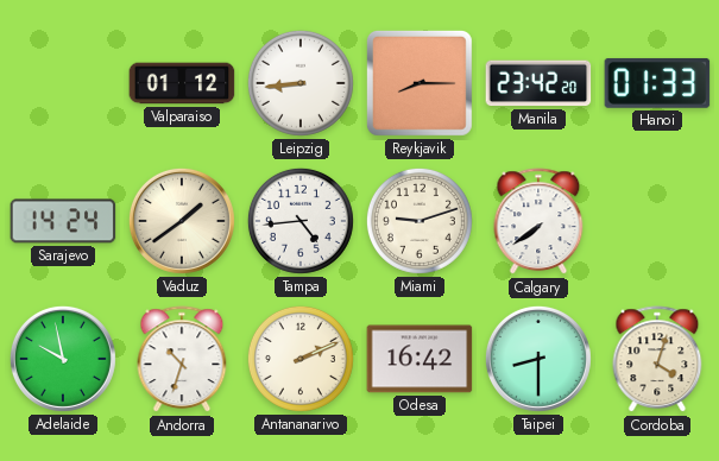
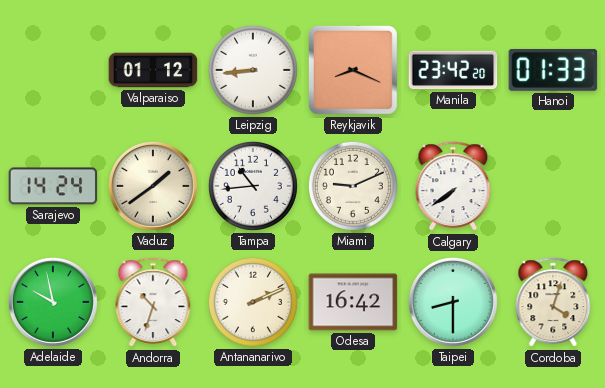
Reykjavik: 8:15 -> 8:19
Tampa: 4:44 -> 10:44
Miami: 9:12 -> 9:11
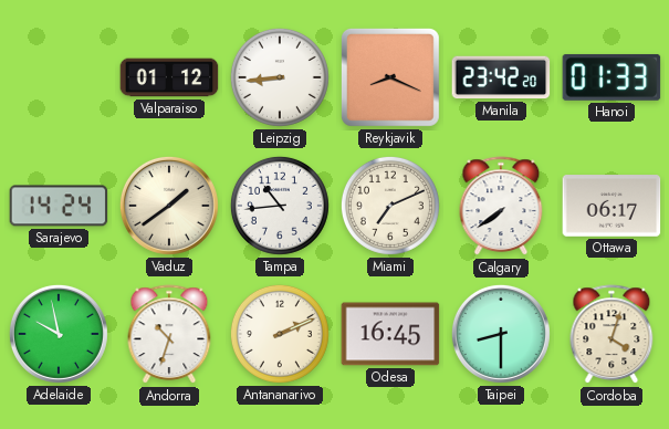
Miami: 9:11 -> 7:11
Ottawa: none -> 06:17
Odesa: 16:42 -> 16:45
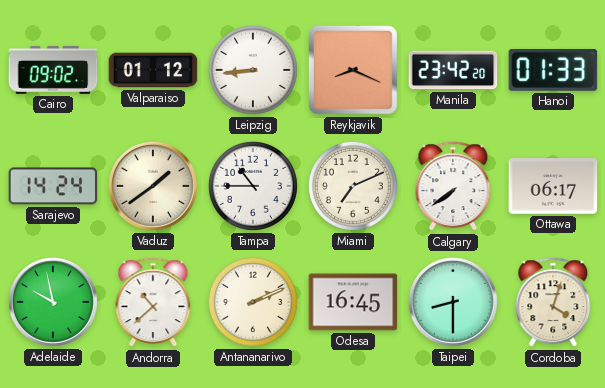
Cairo: none -> 09:02
Tampa: 10:44 -> 10:45
Andorra: 10:33 -> 10:38
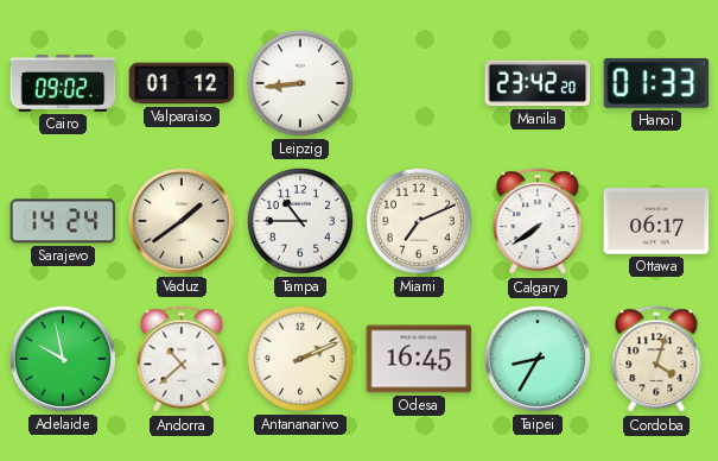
Reykjavik: 8:19 -> none
Taipei: 8:30 -> 8:35
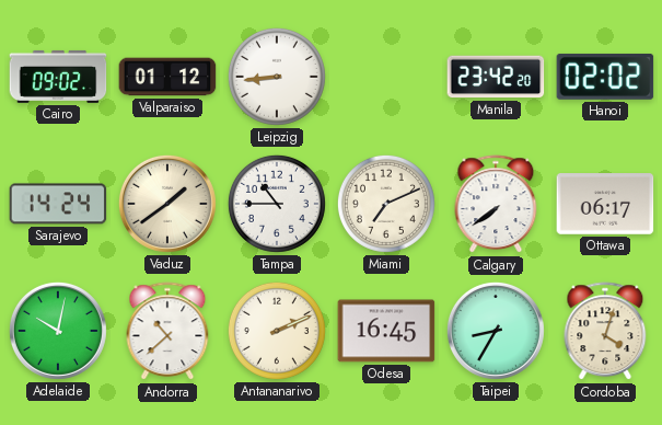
Hanoi: 01:33 -> 02:02
Adelaide: 9:58 -> 10:02
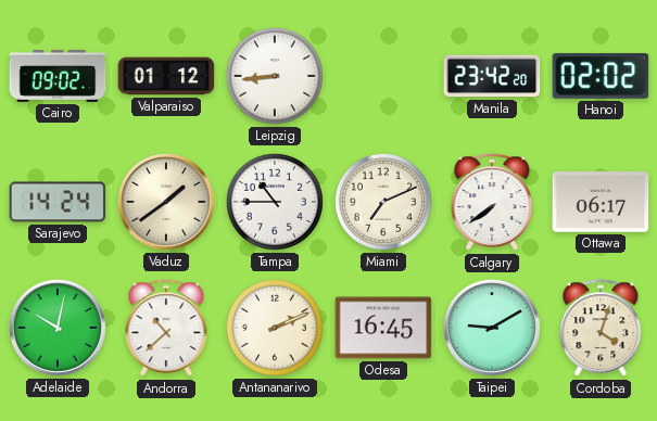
Taipei: 8:35 -> 9:10
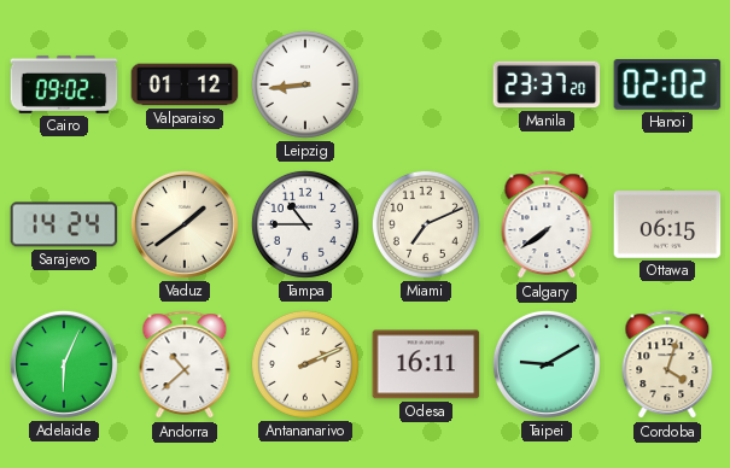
Manila: 23:42 -> 23:37
Ottawa: 06:17 -> 06:15
Adelaide: 10:02 -> 6:04
Odesa: 16:45 -> 16:11
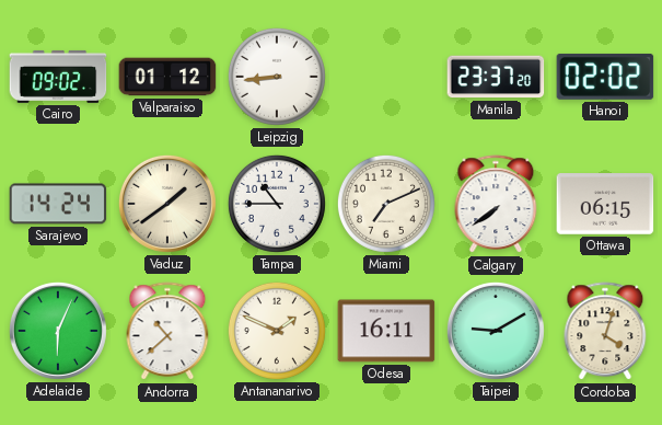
Antananarivo: 2:11 -> 1:49
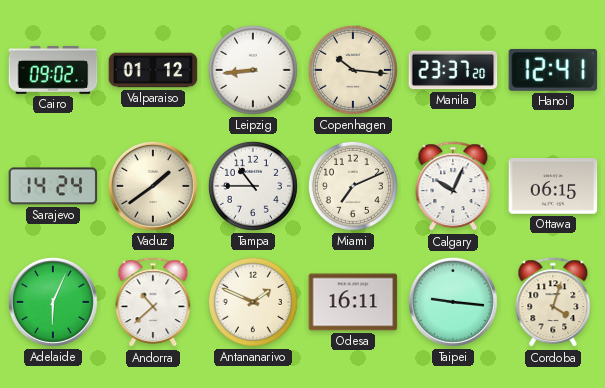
Copenhagen: none -> 10:16
Hanoi: 02:02 -> 12:41
Calgary: 7:39 -> 10:04
Taipei: 9:10 -> 9:16
